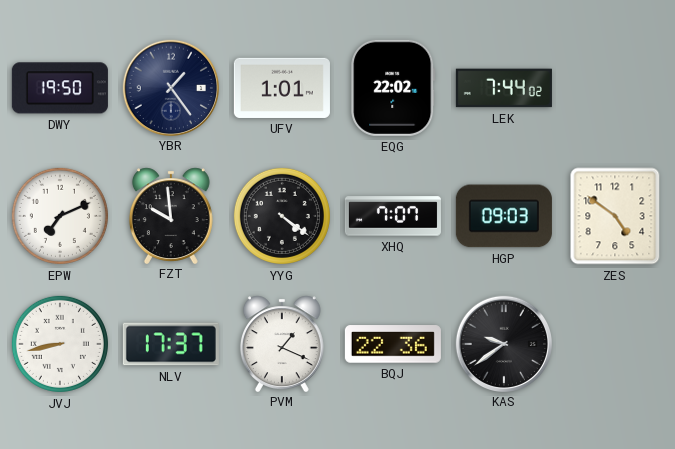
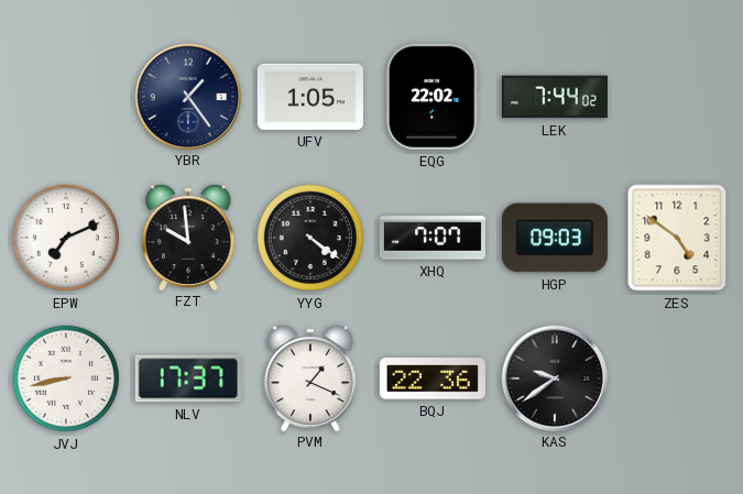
DWY: 19:50 -> none
UFV: 1:01 -> 1:05
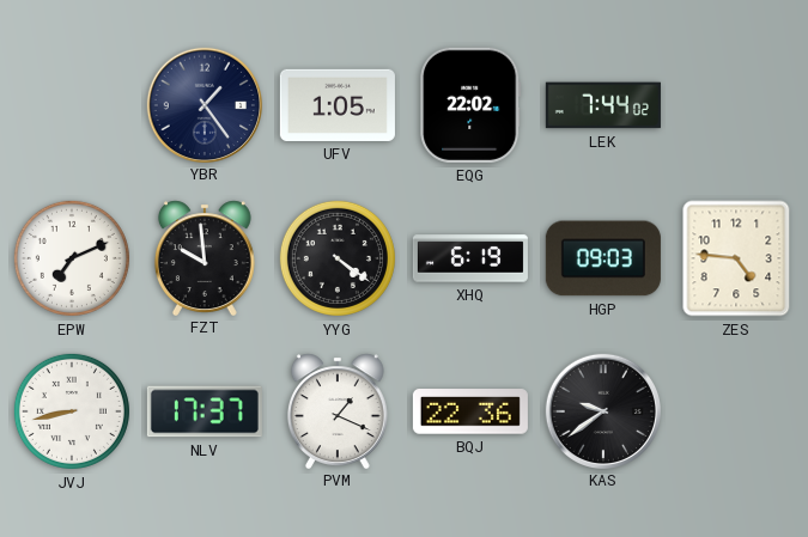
XHQ: 7:07 -> 6:19
ZES: 4:51 -> 4:46
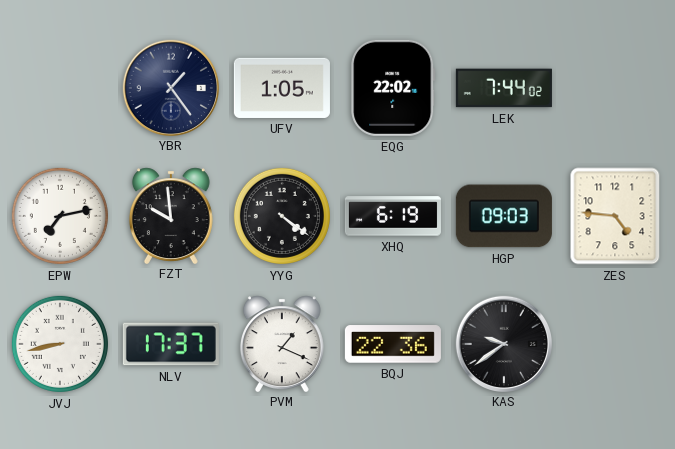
EPW: 7:11 -> 7:13
